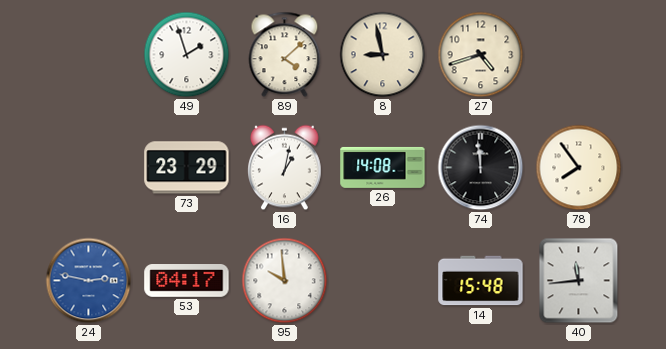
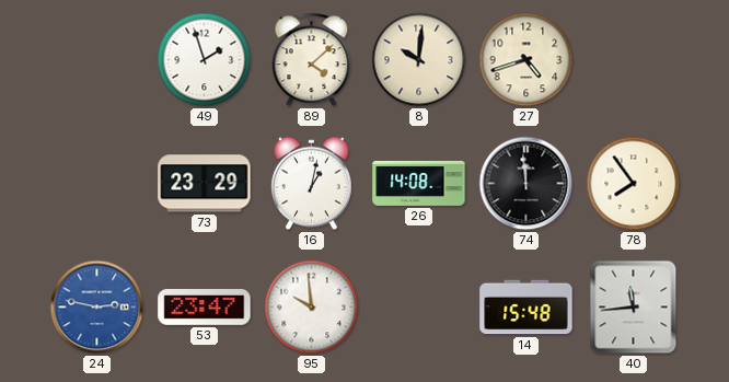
8: 8:58 -> 10:01
53: 04:17 -> 23:47
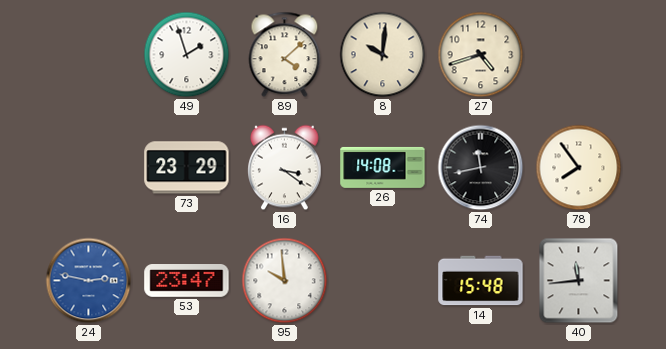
16: 1:02 -> 3:21
74: 11:59 -> 11:43
